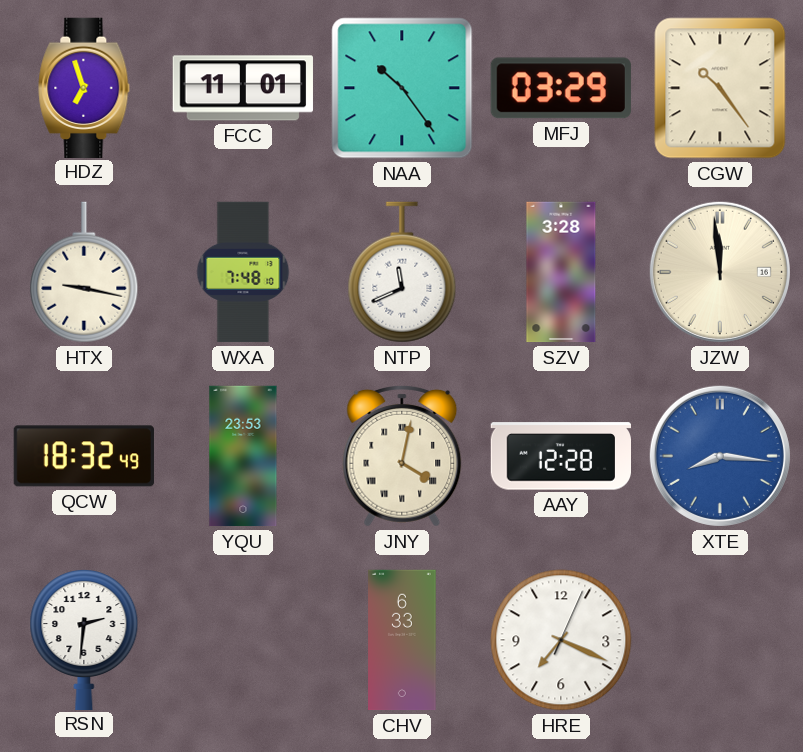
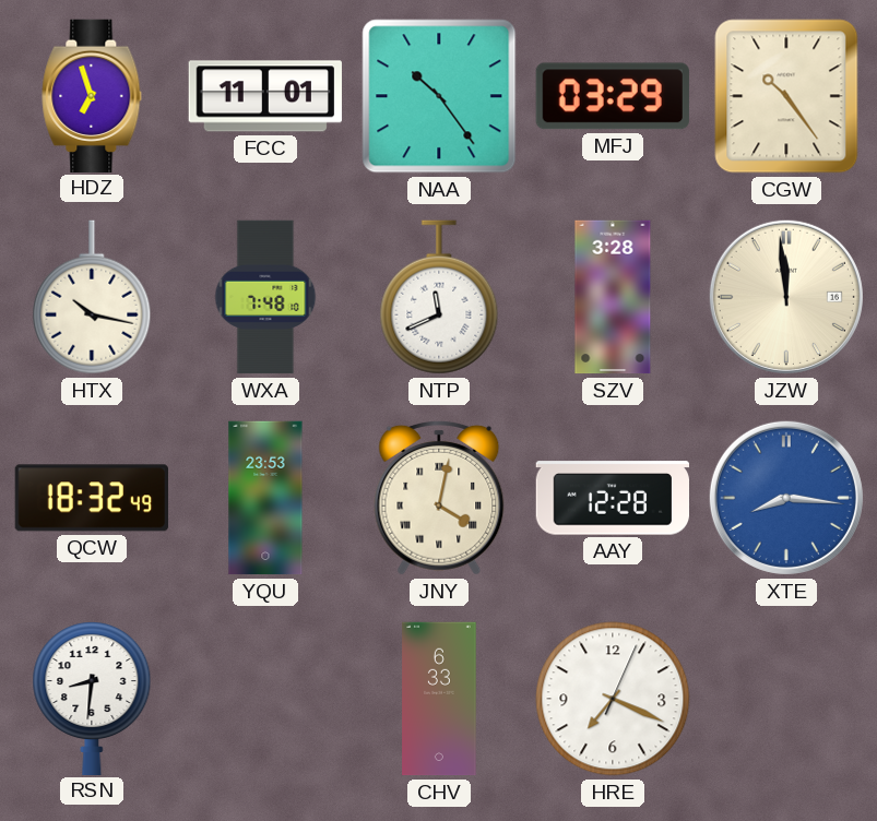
HTX: 9:17 -> 10:17
RSN: 2:31 -> 8:31
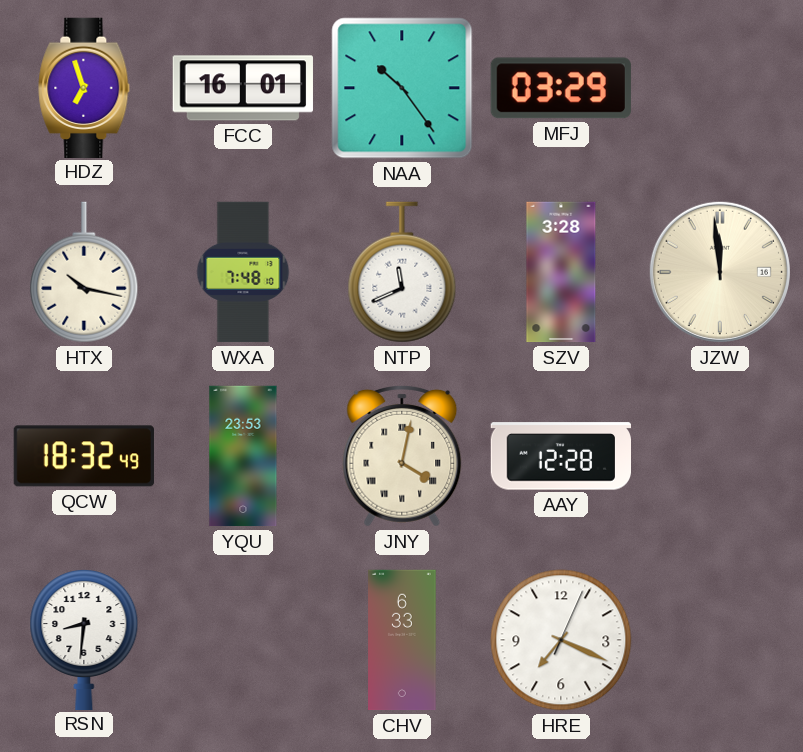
FCC: 11:01 -> 16:01
CGW: 10:24 -> none
XTE: 8:16 -> none
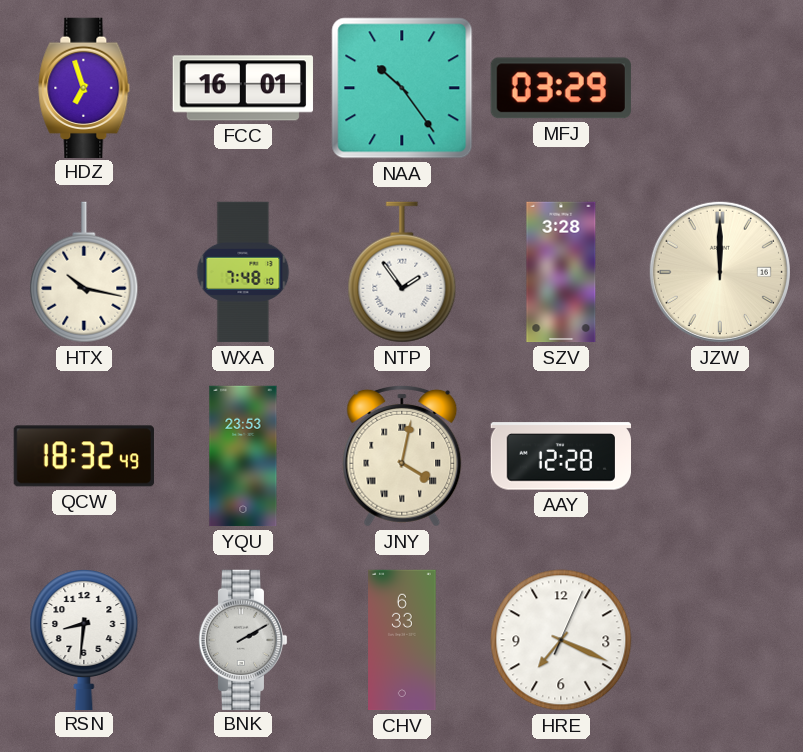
NTP: 11:41 -> 1:54
JZW: 11:59 -> 12:00
BNK: none -> 2:10
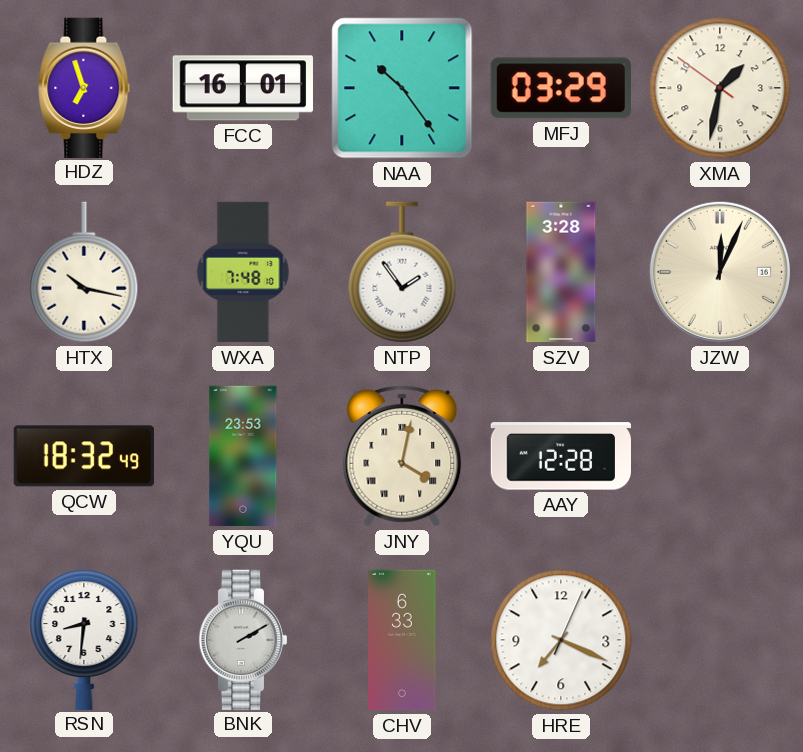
XMA: none -> 1:31
JZW: 12:00 -> 12:04
